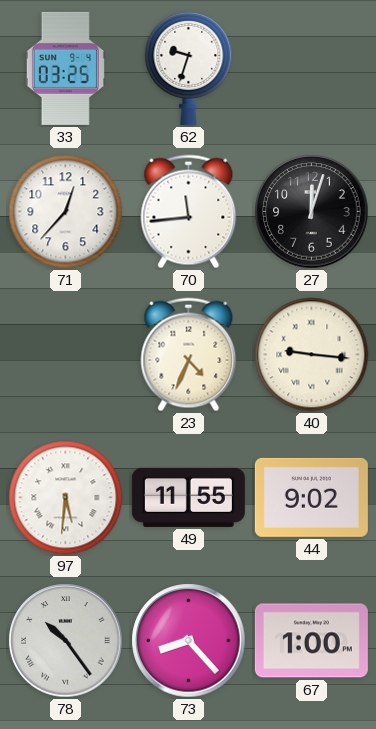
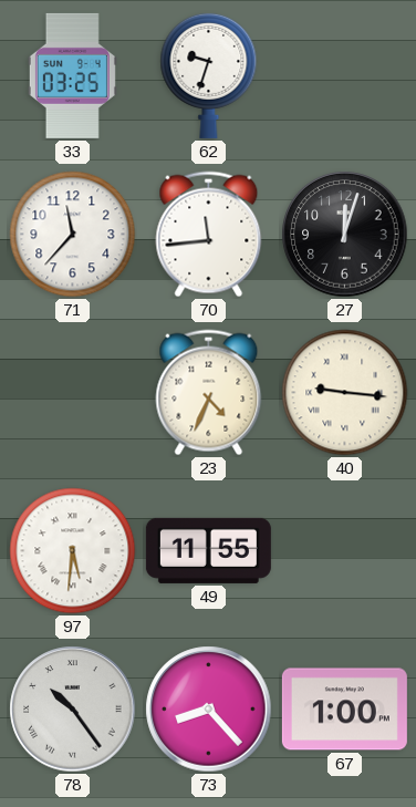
71: 12:37 -> 11:37
44: 9:02 -> none
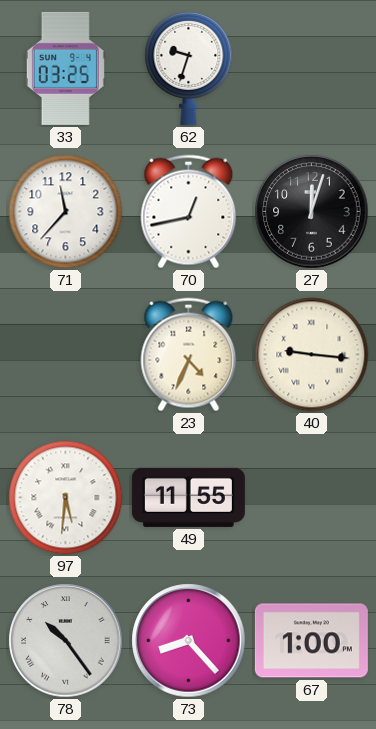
70: 11:44 -> 12:43
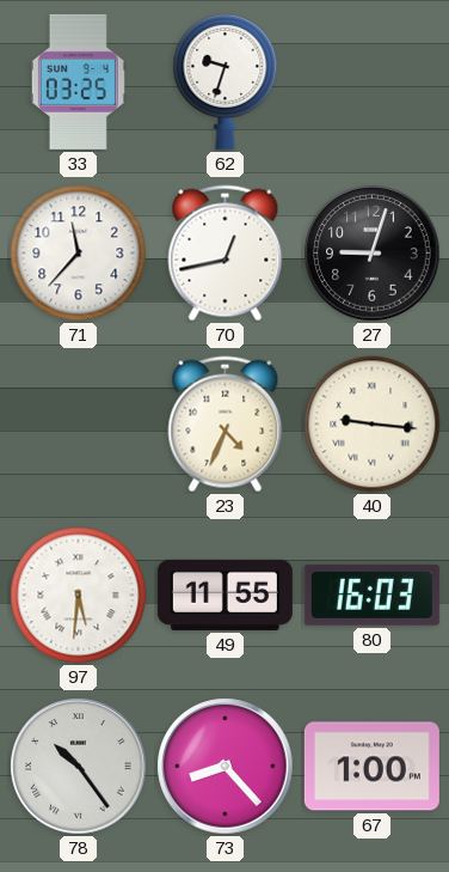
27: 12:03 -> 9:03
80: none -> 16:03
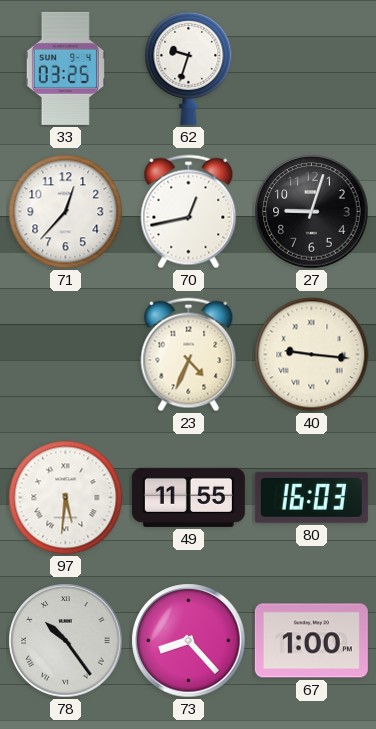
71: 11:37 -> 12:37
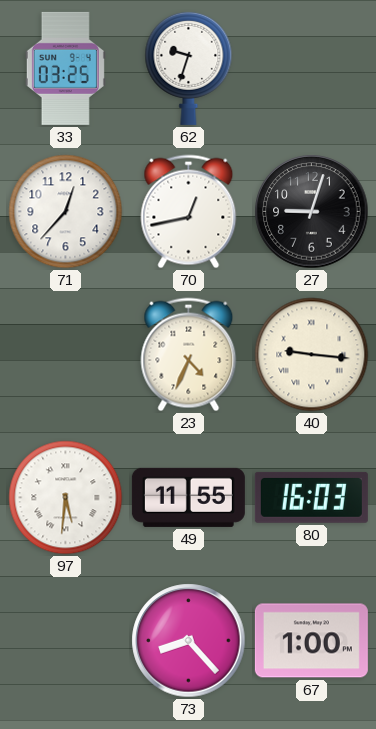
78: 10:24 -> none
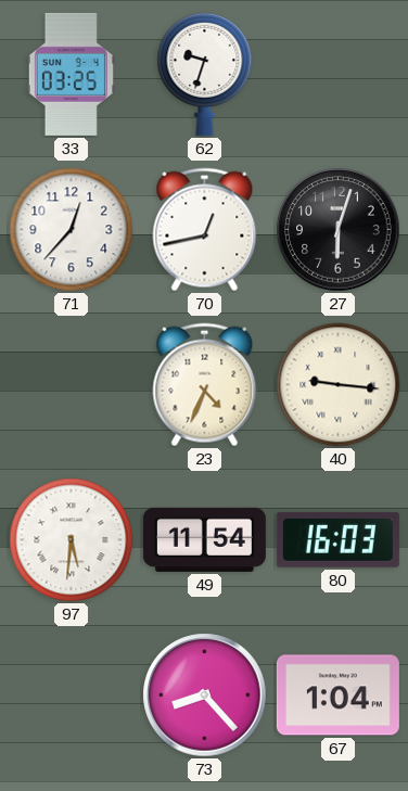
27: 9:03 -> 6:03
49: 11:55 -> 11:54
67: 1:00 -> 1:04
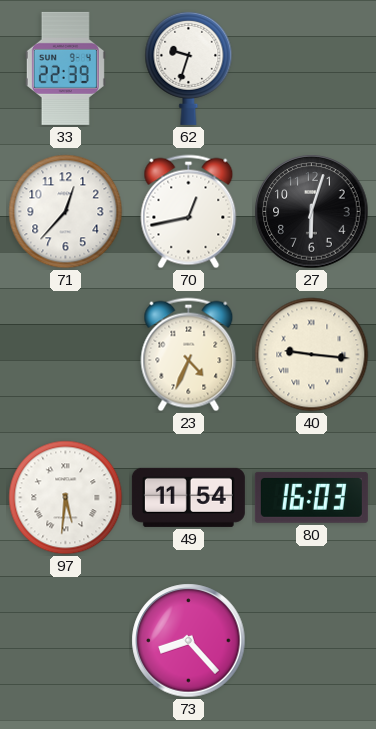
33: 03:25 -> 22:39
67: 1:04 -> none
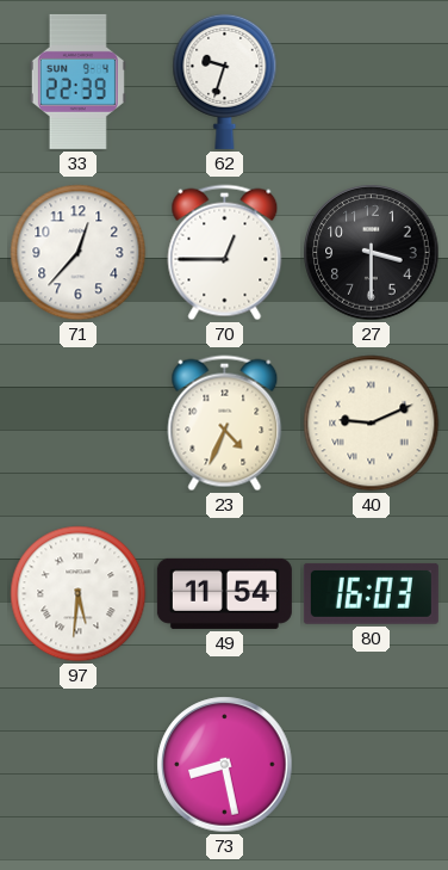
70: 12:43 -> 12:45
27: 6:03 -> 3:30
40: 9:16 -> 9:11
73: 8:23 -> 8:28
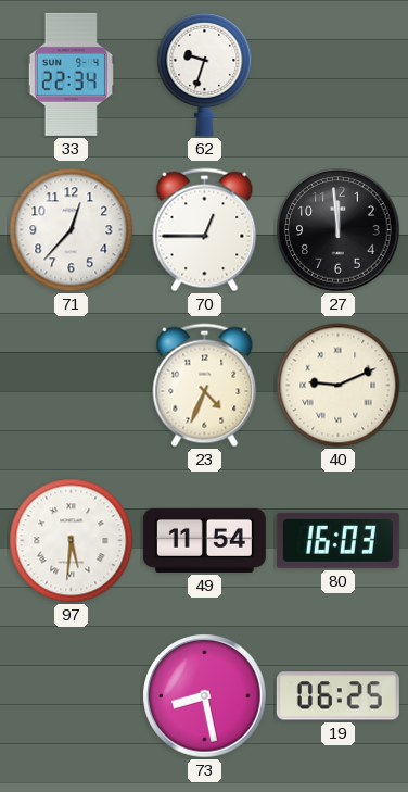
33: 22:39 -> 22:34
27: 3:30 -> 11:59
19: none -> 06:25
